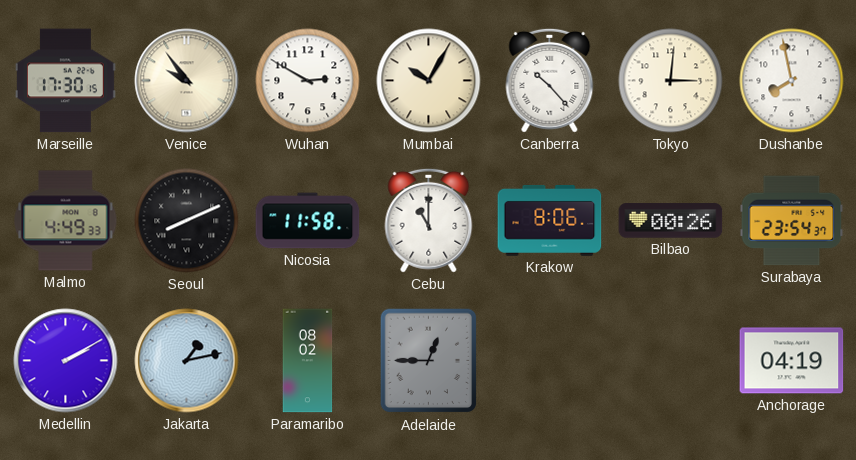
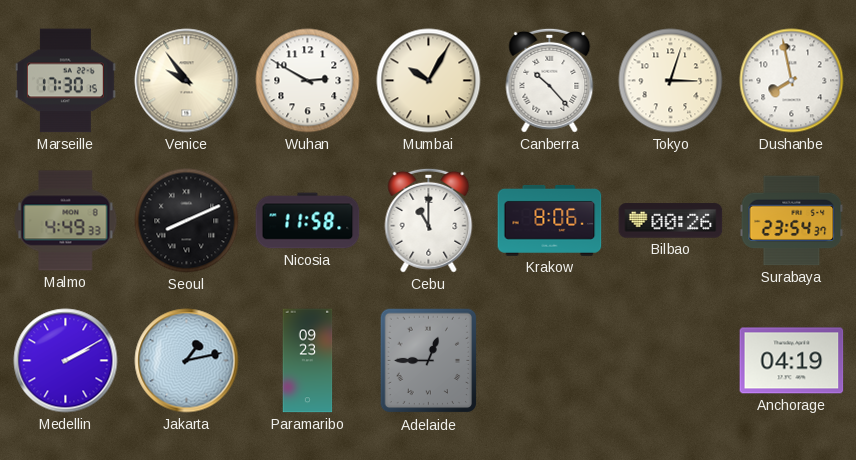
Tokyo: 3:01 -> 3:03
Paramaribo: 08:02 -> 09:23
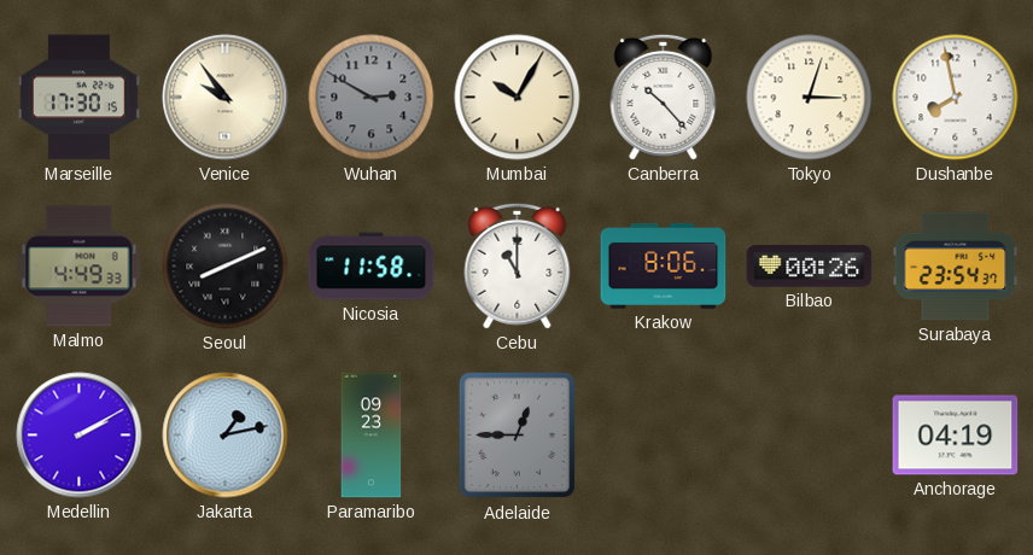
Wuhan dial: white -> grey
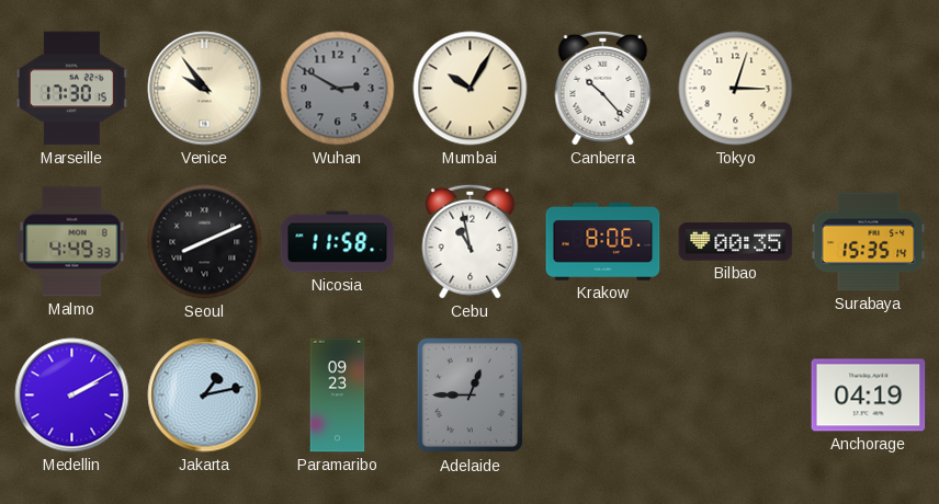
Dushanbe: 7:58 -> none
Cebu: 11:00 -> 10:58
Bilbao: 00:26 -> 00:35
Surabaya: 23:54 -> 15:35
